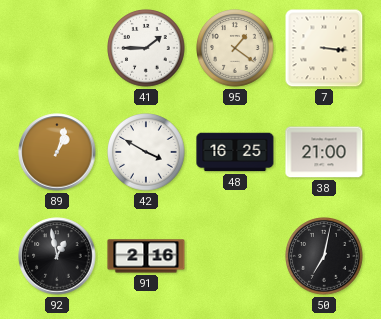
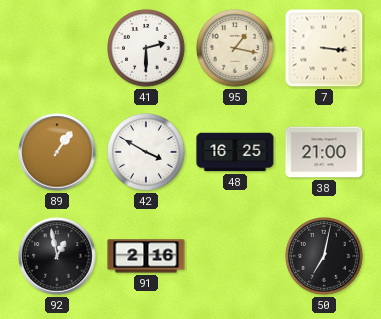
41: 1:45 -> 2:30
95: 1:21 -> 1:17
89: 1:03 -> 1:06
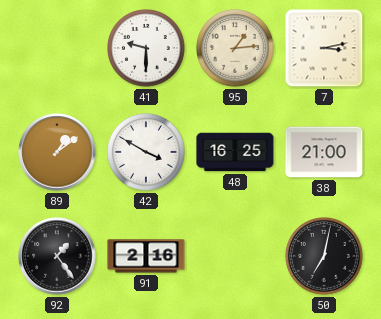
41: 2:30 -> 9:30
95: 1:17 -> 1:14
7: 3:16 -> 3:13
89: 1:06 -> 1:09
92: 12:58 -> 1:24
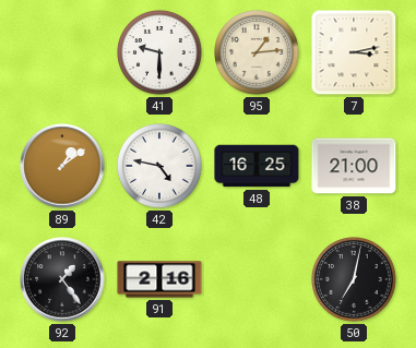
42: 3:50 -> 4:47
